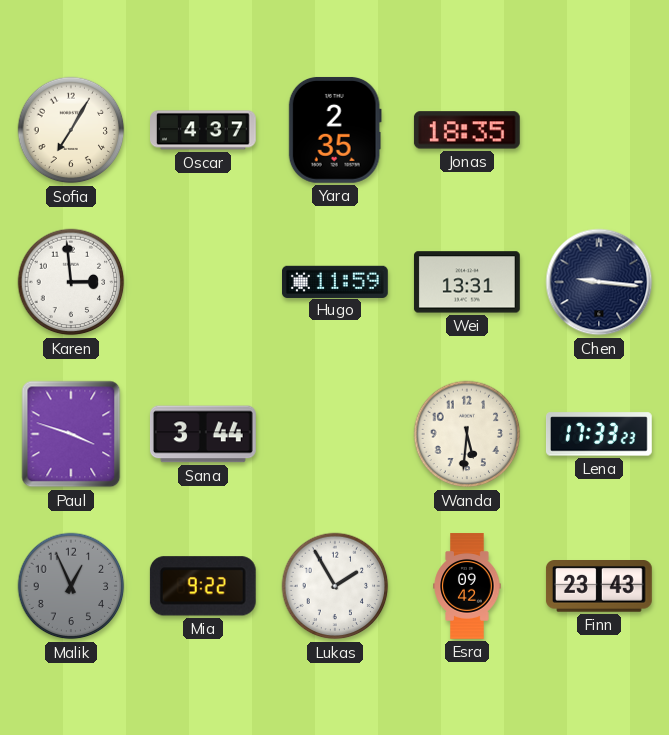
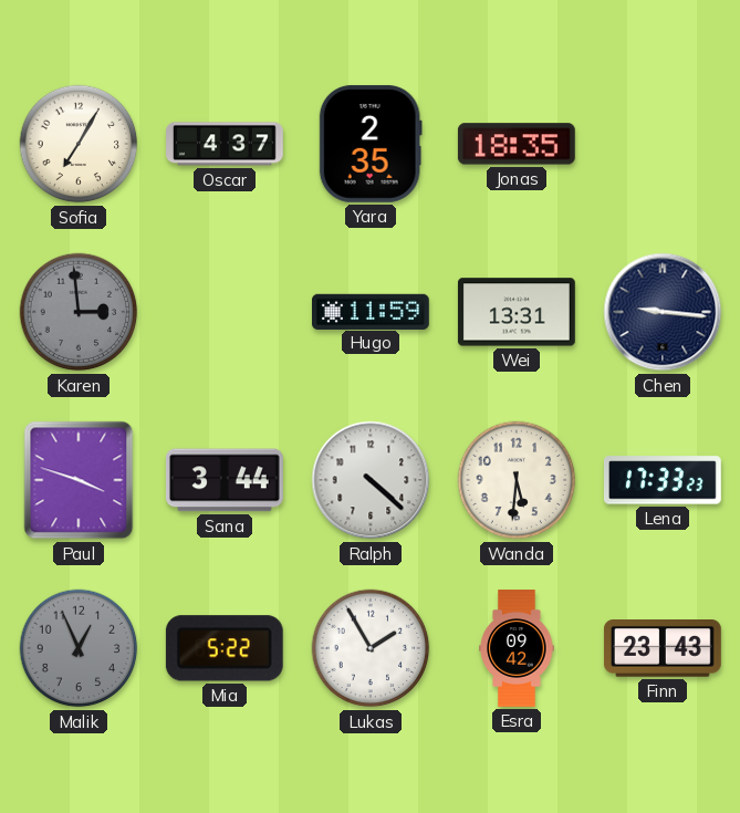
Karen dial: white -> grey
Ralph: none -> 4:22
Mia: 9:22 -> 5:22
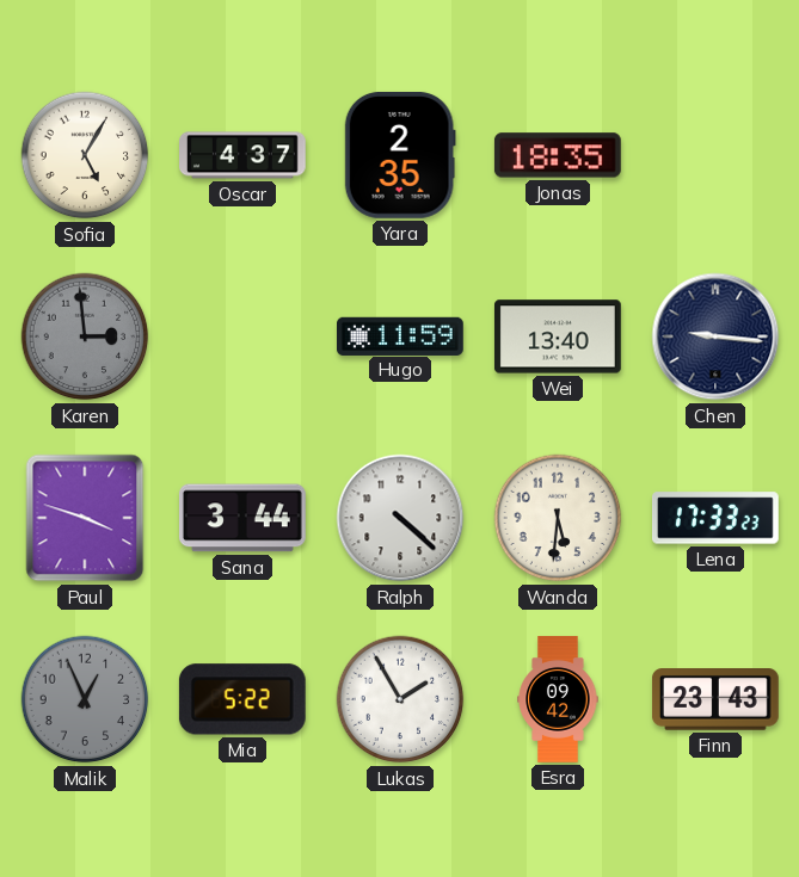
Sofia: 7:05 -> 5:05
Wei: 13:31 -> 13:40
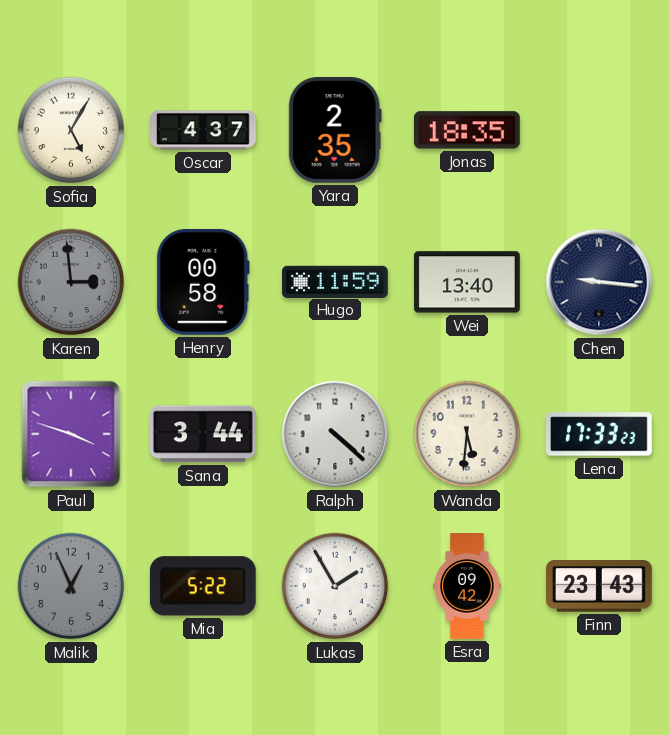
Henry: none -> 00:58
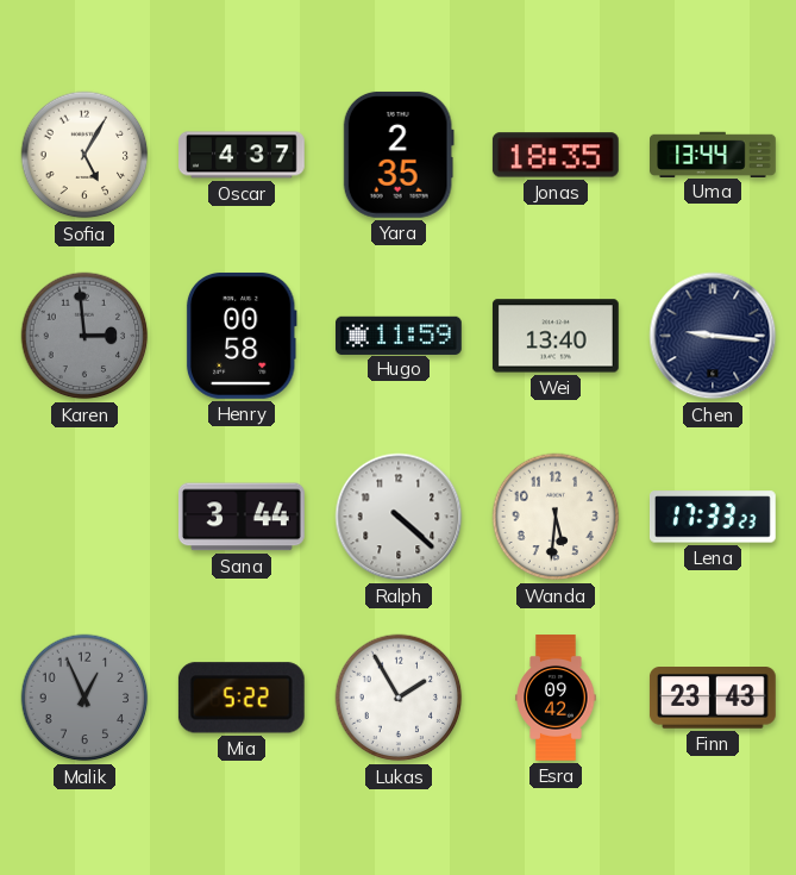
Uma: none -> 13:44
Paul: 3:48 -> none
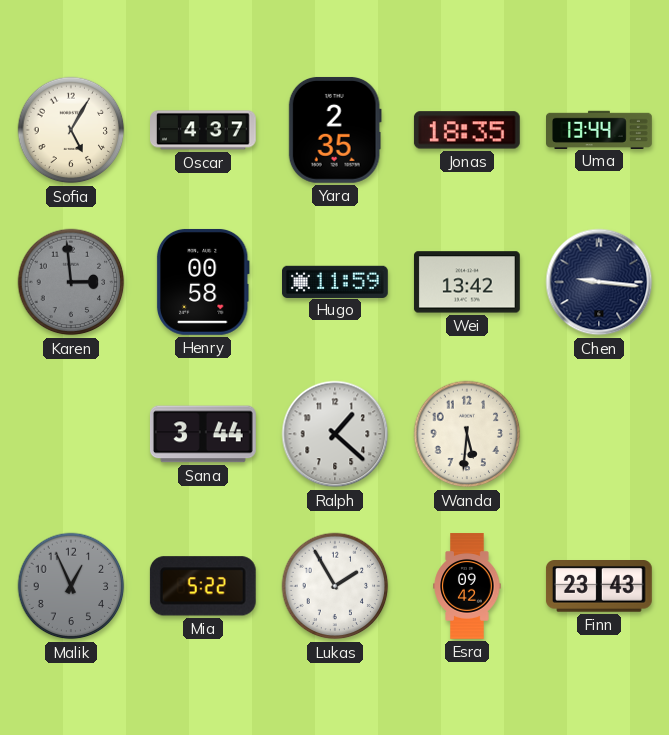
Wei: 13:40 -> 13:42
Ralph: 4:22 -> 1:22
Lena: 17:33 -> none
